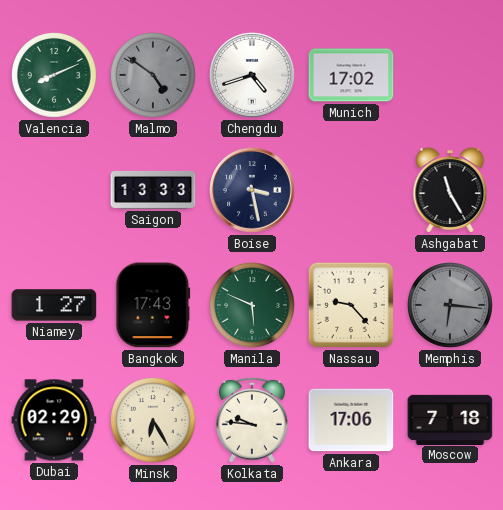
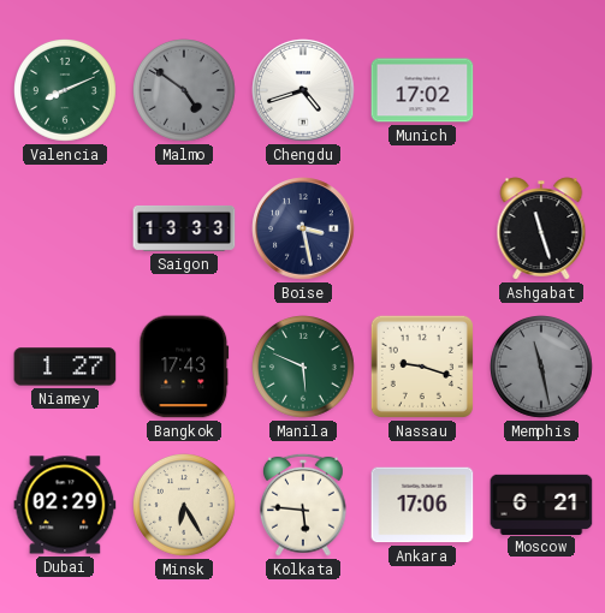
Ashgabat: 11:25 -> 11:27
Nassau: 9:23 -> 9:18
Memphis: 6:16 -> 11:28
Kolkata: 9:46 -> 5:46
Moscow: 7:18 -> 6:21
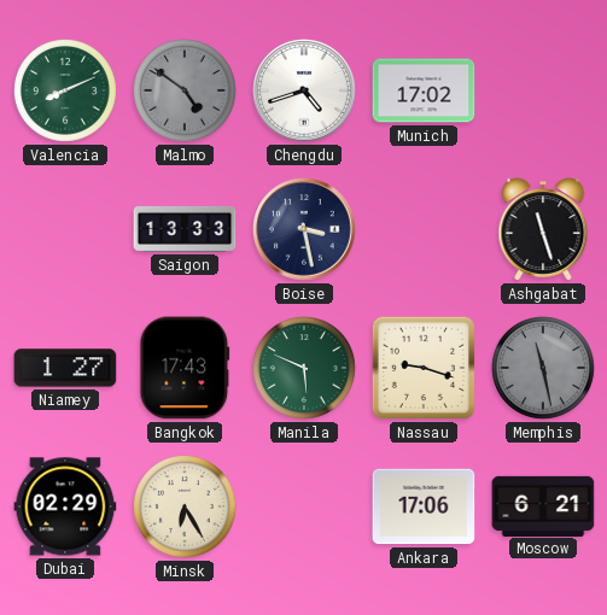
Kolkata: 5:46 -> none
